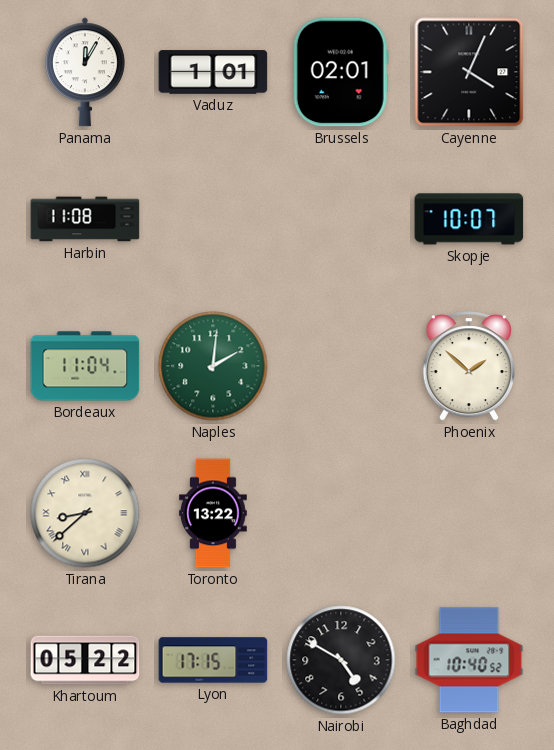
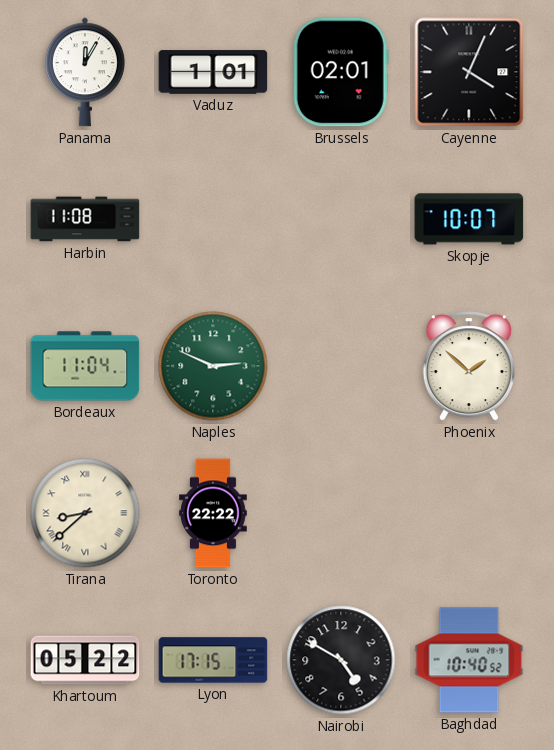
Naples: 2:01 -> 2:49
Toronto: 13:22 -> 22:22
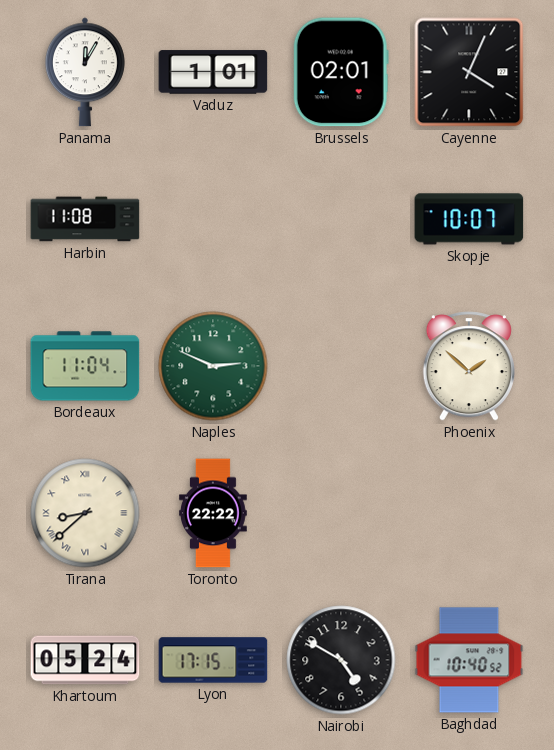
Khartoum: 05:22 -> 05:24
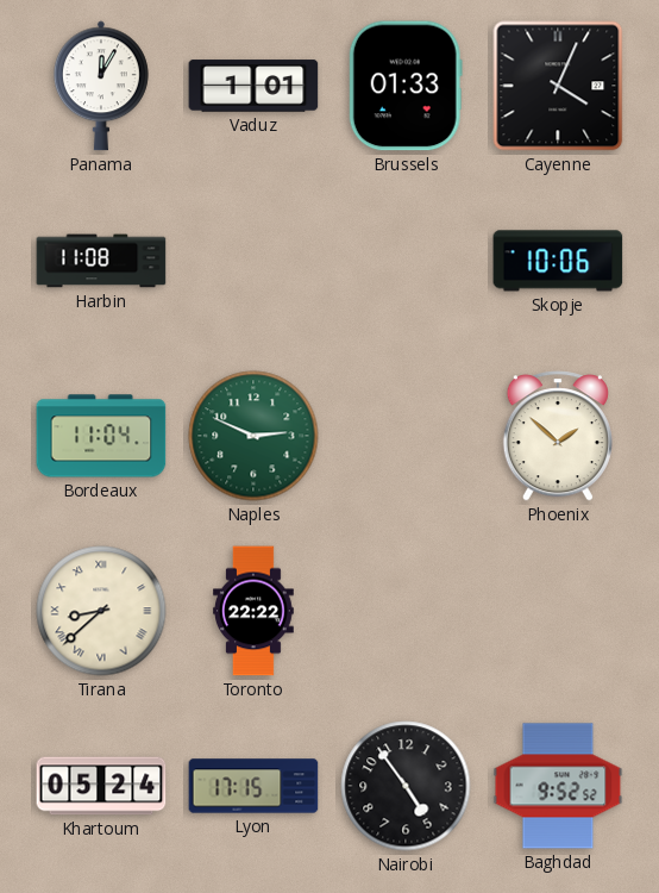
Brussels: 02:01 -> 01:33
Skopje: 10:07 -> 10:06
Nairobi: 4:50 -> 4:54
Baghdad: 10:40 -> 9:52
